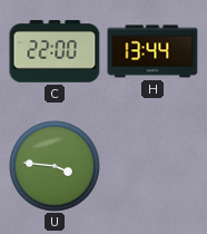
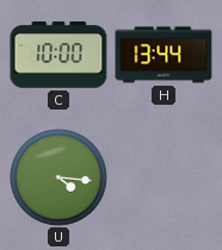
C: 22:00 -> 10:00
U: 3:46 -> 4:16
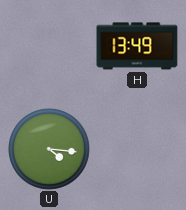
C: 10:00 -> none
H: 13:44 -> 13:49
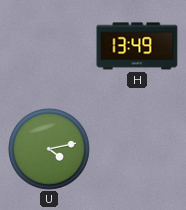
U: 4:16 -> 4:13
